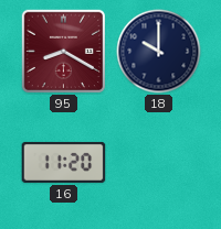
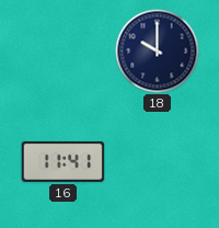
95: 8:20 -> none
16: 11:20 -> 11:41
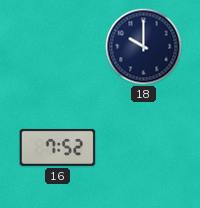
16: 11:41 -> 7:52
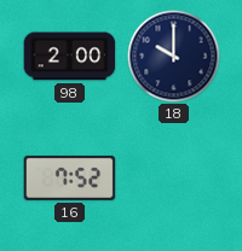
98: none -> 2:00
